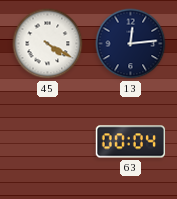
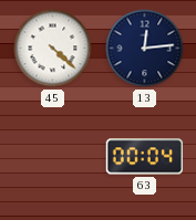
45: 4:20 -> 4:22
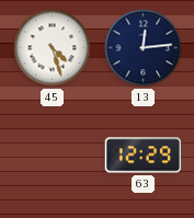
45: 4:22 -> 4:27
63: 00:04 -> 12:29
